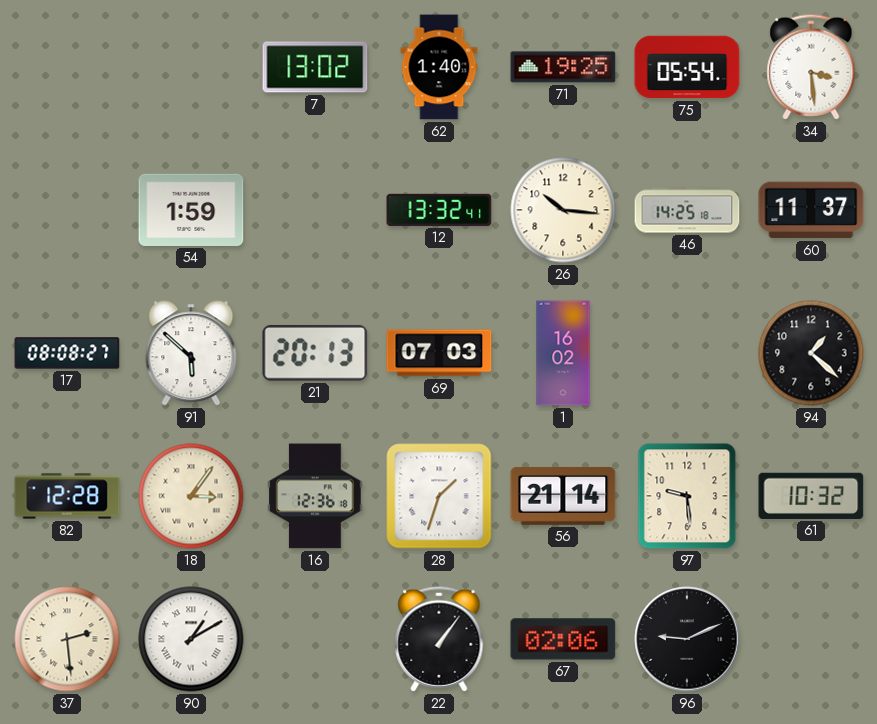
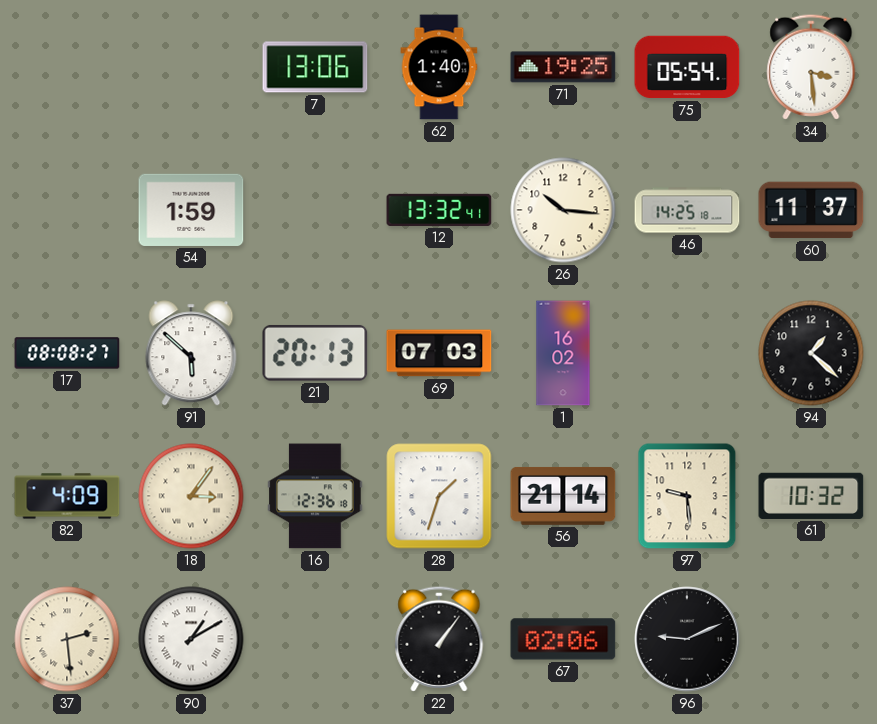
7: 13:02 -> 13:06
82: 12:28 -> 4:09
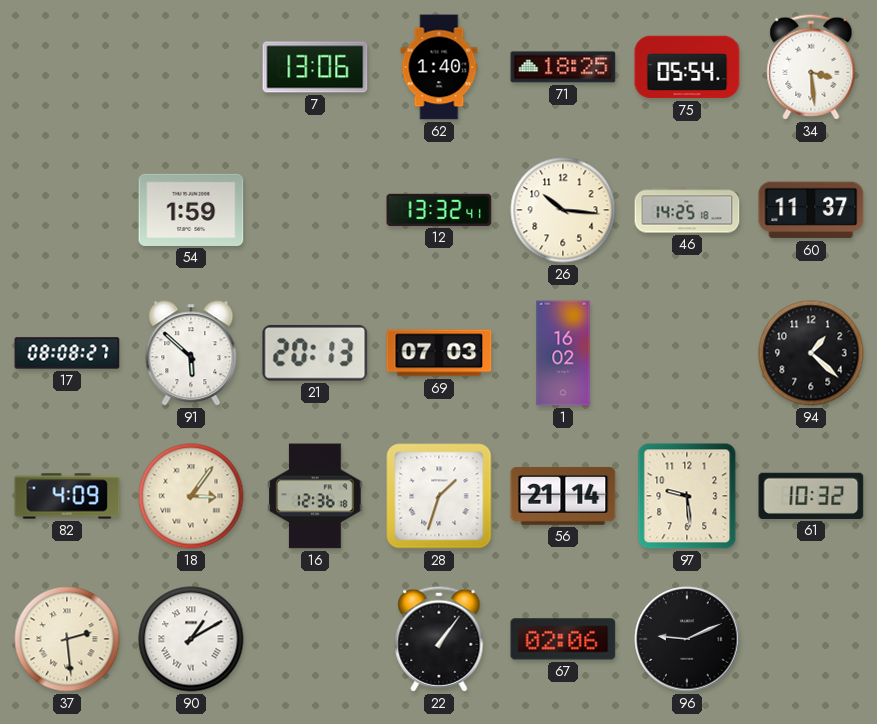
71: 19:25 -> 18:25
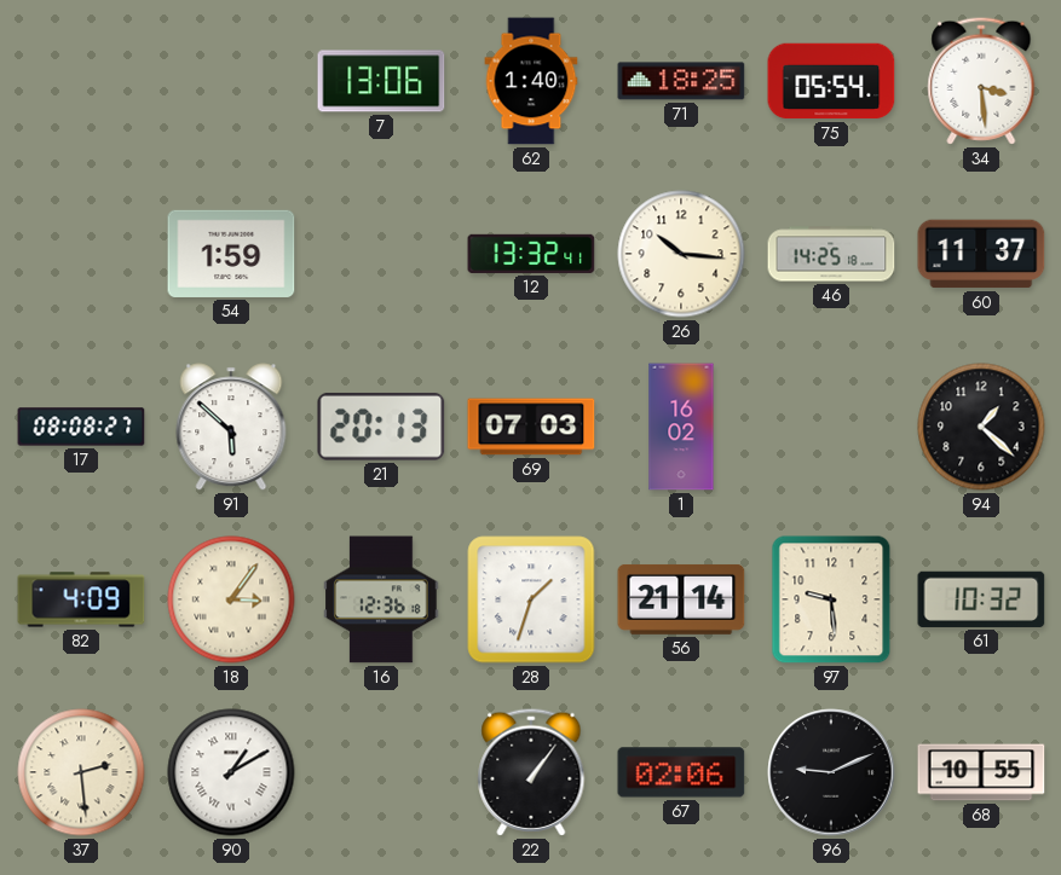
68: none -> 10:55
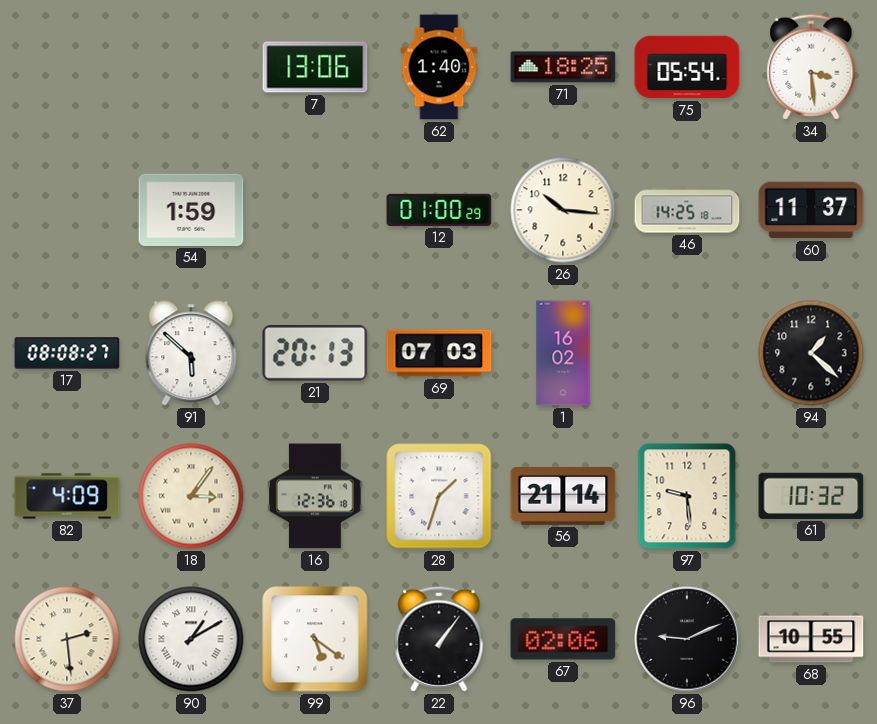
12: 13:32 -> 01:00
99: none -> 5:21
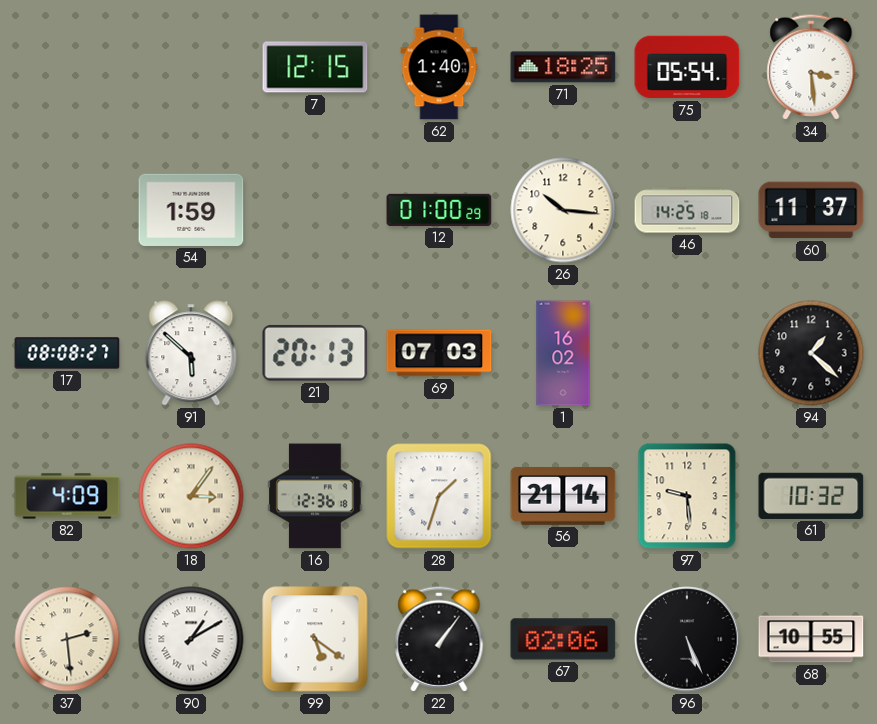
7: 13:06 -> 12:15
96: 9:11 -> 5:26
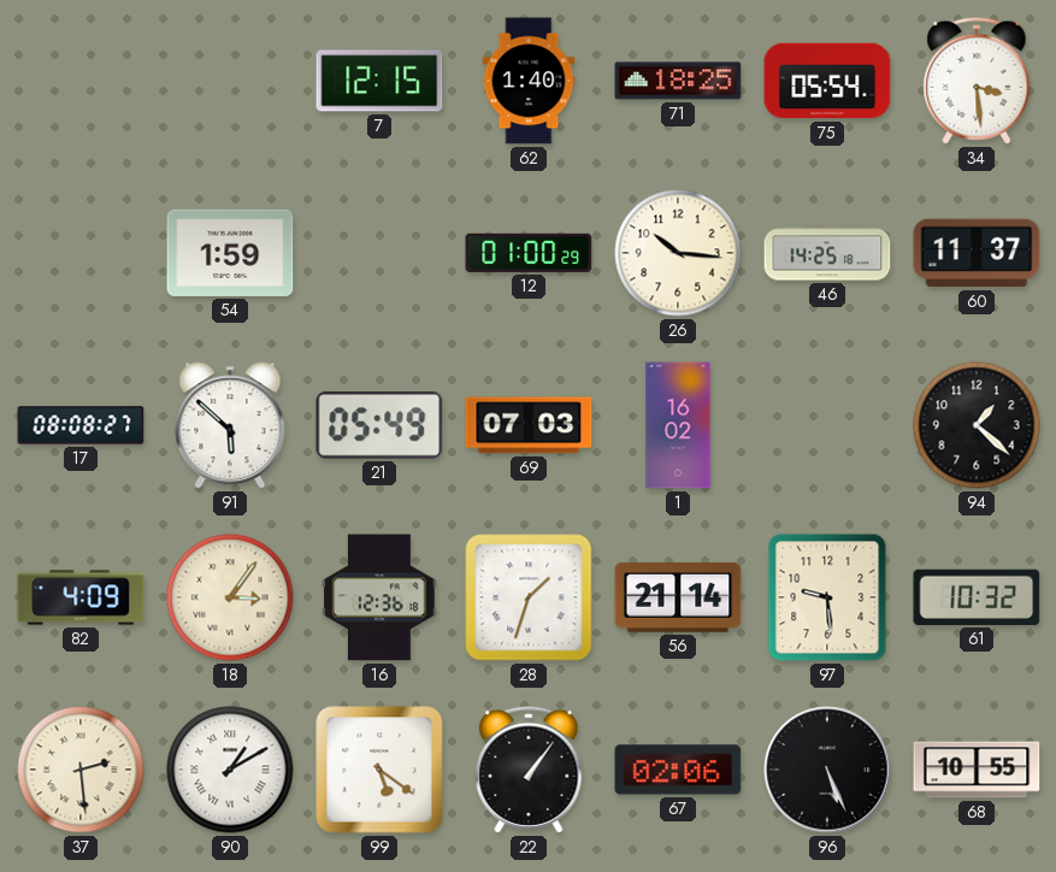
21: 20:13 -> 05:49
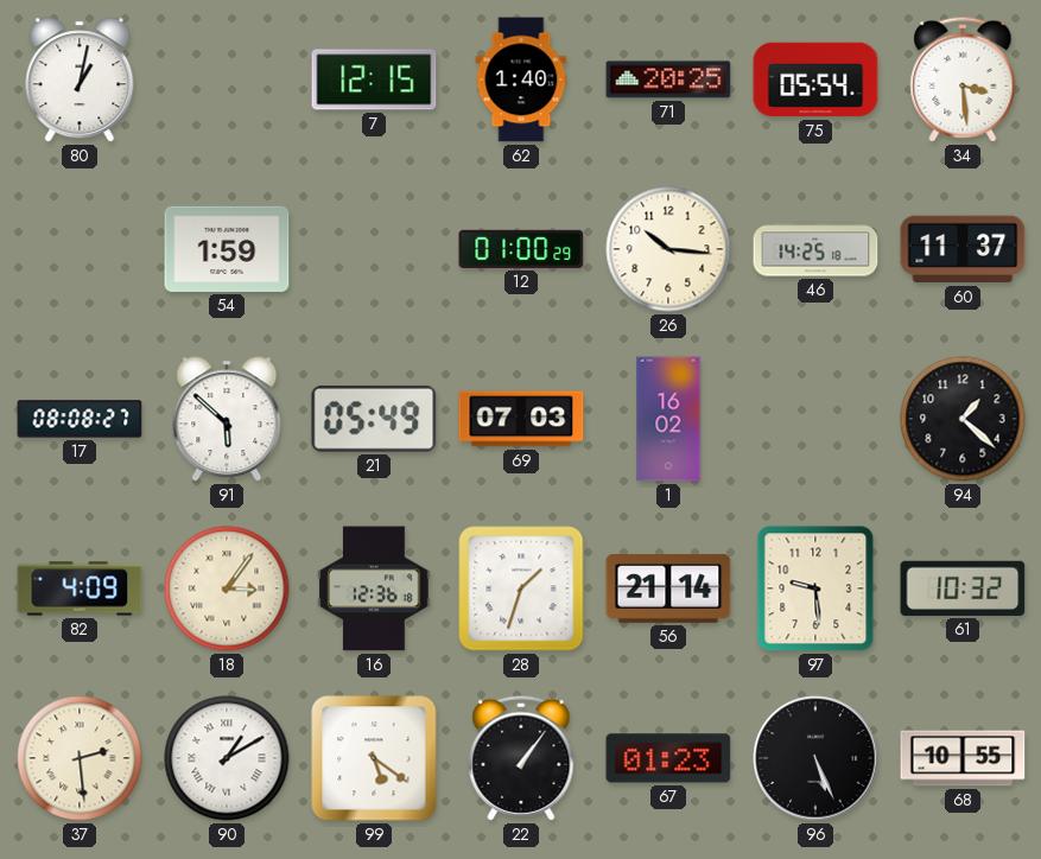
80: none -> 1:02
71: 18:25 -> 20:25
67: 02:06 -> 01:23
